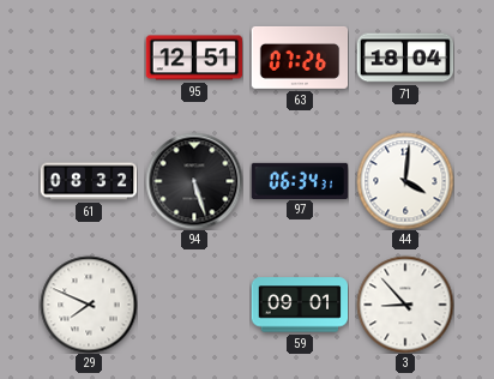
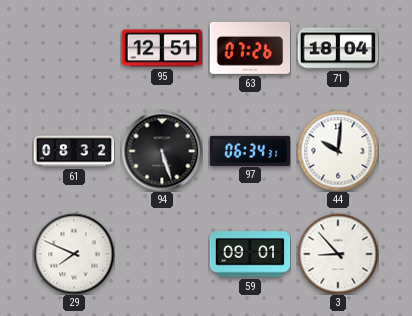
44: 4:01 -> 10:01
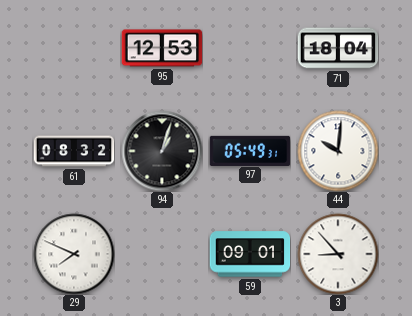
95: 12:51 -> 12:53
63: 07:26 -> none
94: 5:27 -> 1:03
97: 06:34 -> 05:49
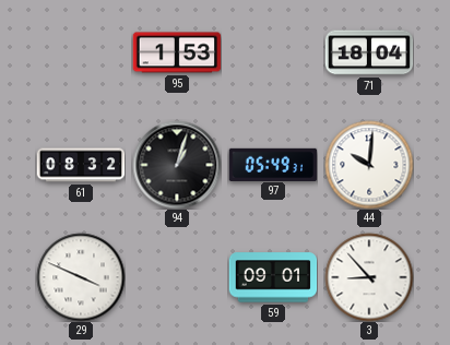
95: 12:53 -> 1:53
29: 7:49 -> 3:49
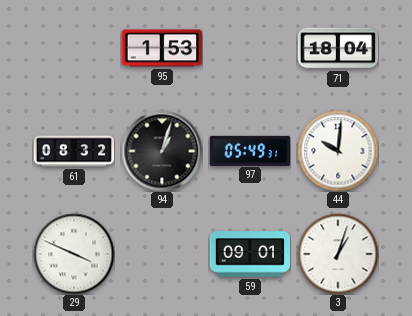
3: 8:53 -> 1:03
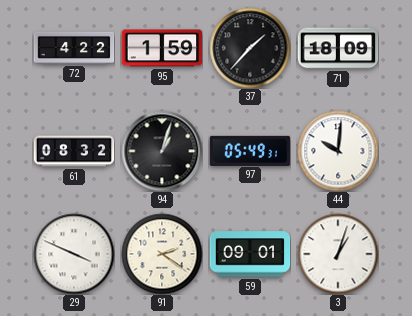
72: none -> 4:22
95: 1:53 -> 1:59
37: none -> 1:37
71: 18:04 -> 18:09
91: none -> 2:21
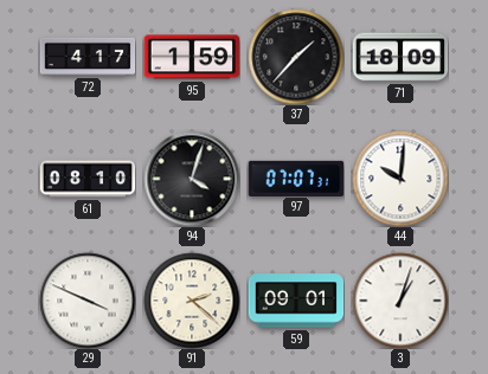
72: 4:22 -> 4:17
61: 08:32 -> 08:10
94: 1:03 -> 4:03
97: 05:49 -> 07:07
91: 2:21 -> 2:22
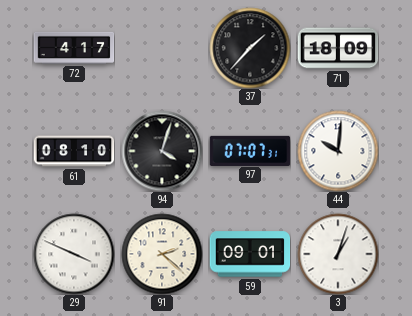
95: 1:59 -> none
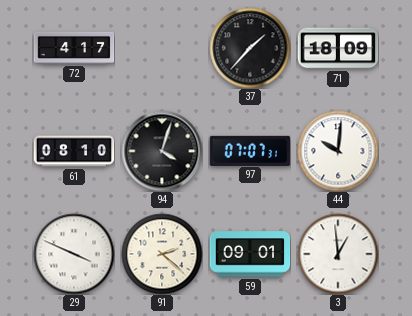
3: 1:03 -> 12:59
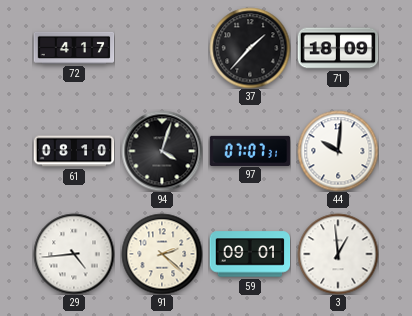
29: 3:49 -> 4:44
